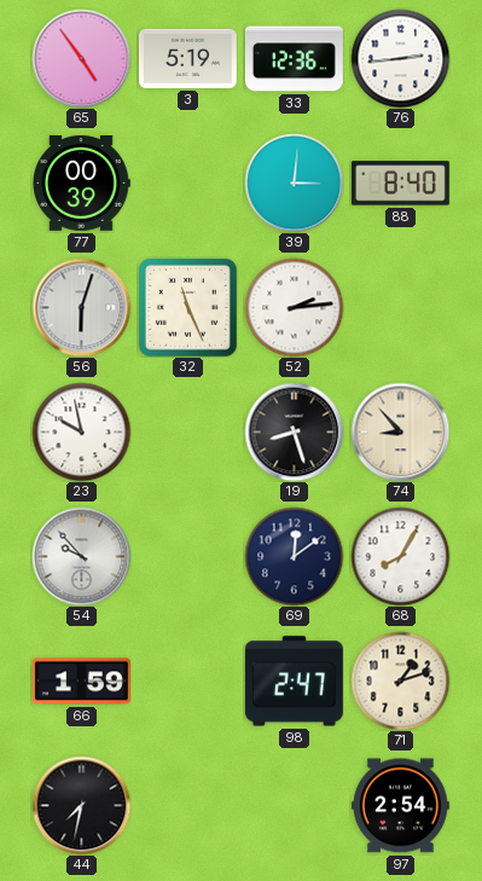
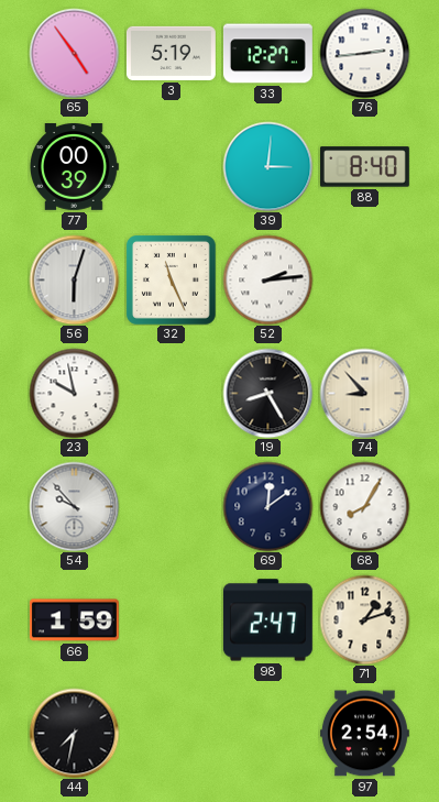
33: 12:36 -> 12:27
19: 8:27 -> 8:25
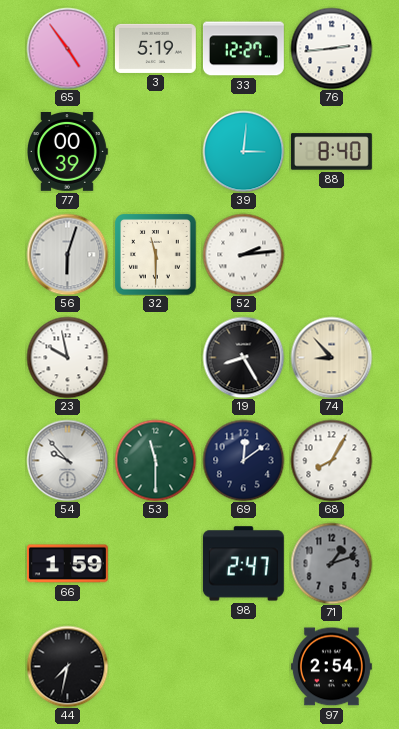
32: 11:26 -> 11:30
53: none -> 11:30
71 dial: cream -> grey
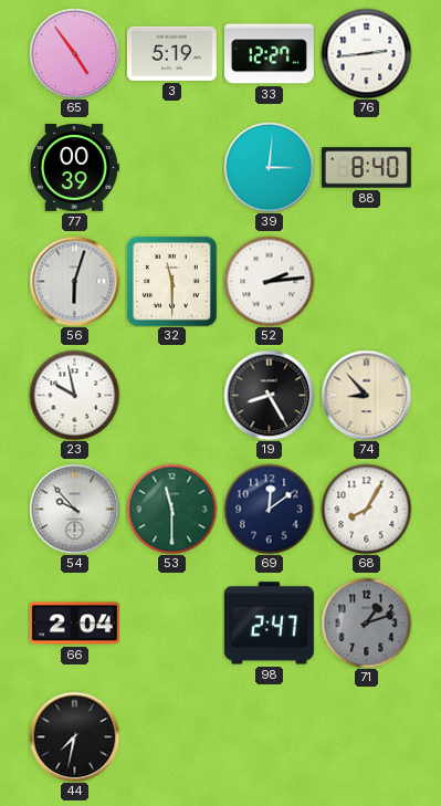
66: 1:59 -> 2:04
97: 2:54 -> none
